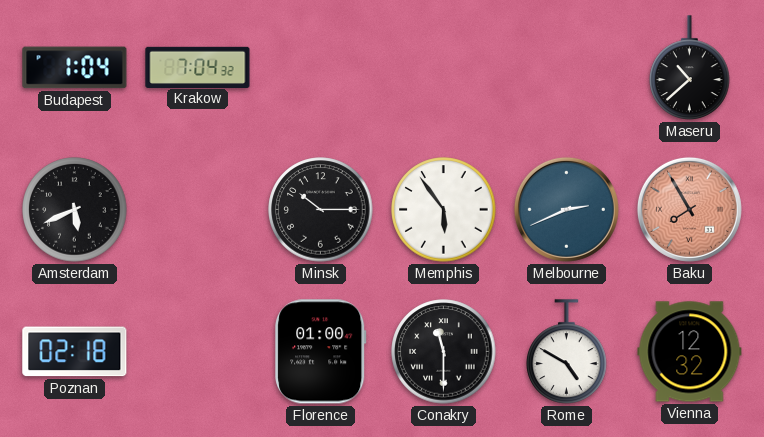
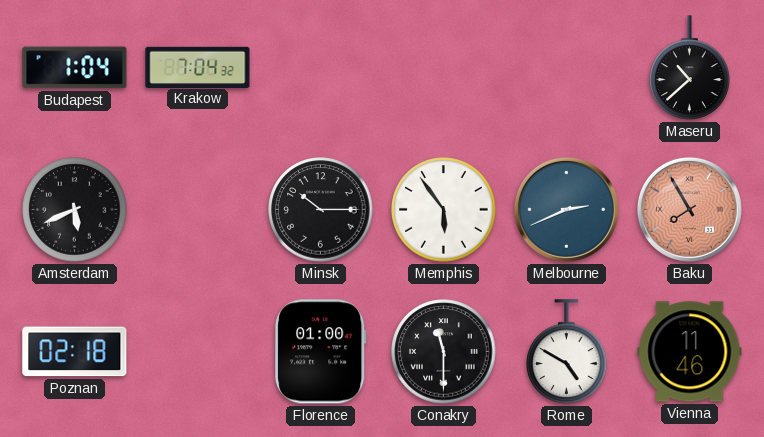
Vienna: 12:32 -> 11:46
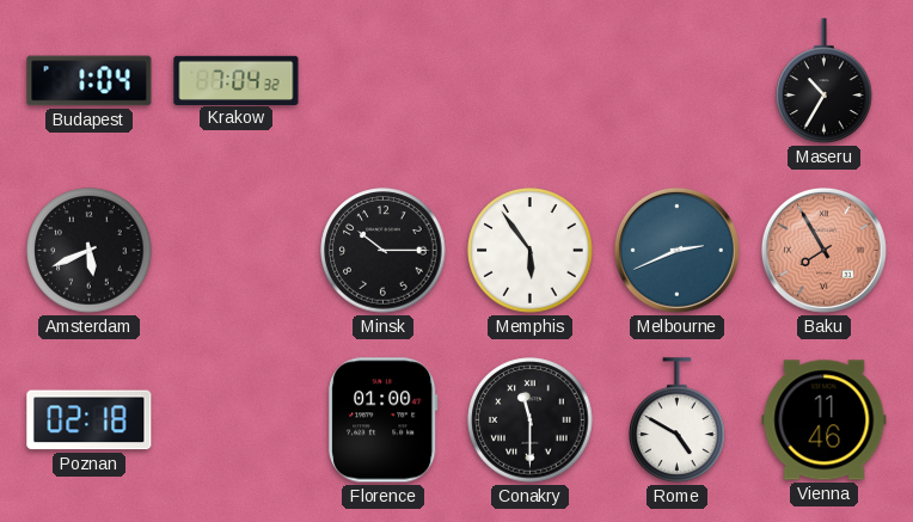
Maseru: 10:38 -> 10:35
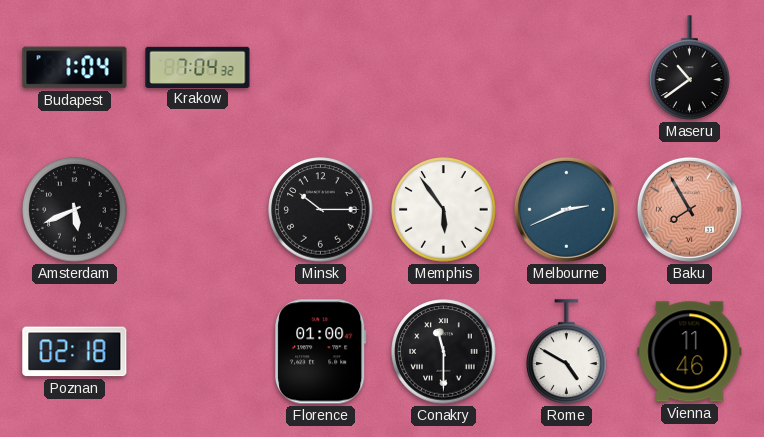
Maseru: 10:35 -> 10:39
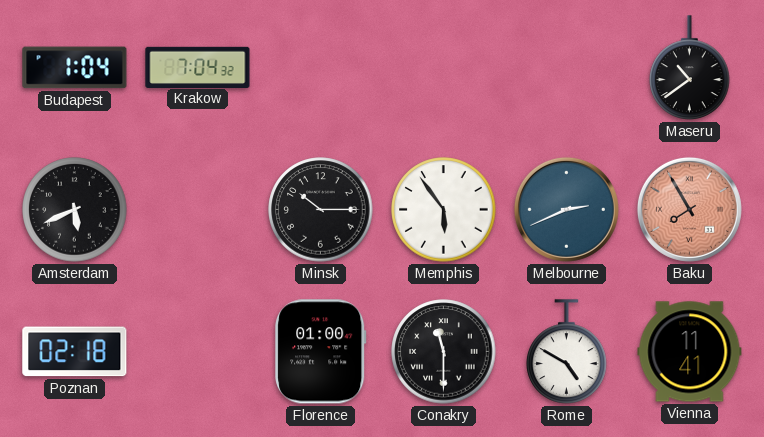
Vienna: 11:46 -> 11:41
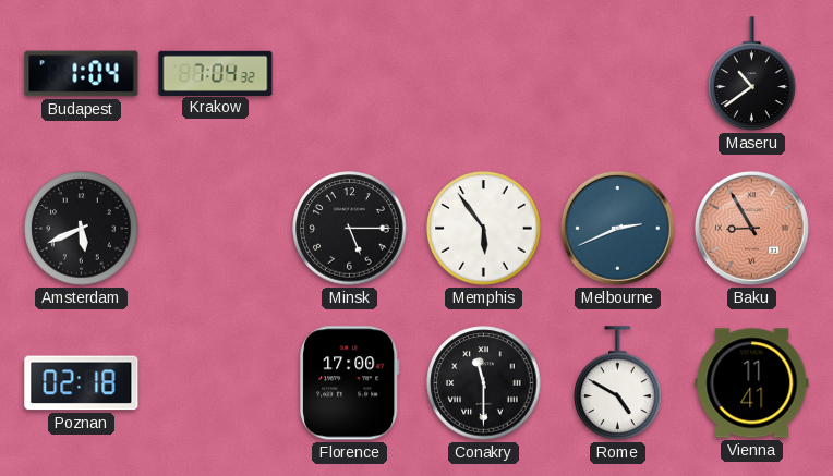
Minsk: 10:15 -> 5:15
Baku: 7:55 -> 8:55
Florence: 01:00 -> 17:00
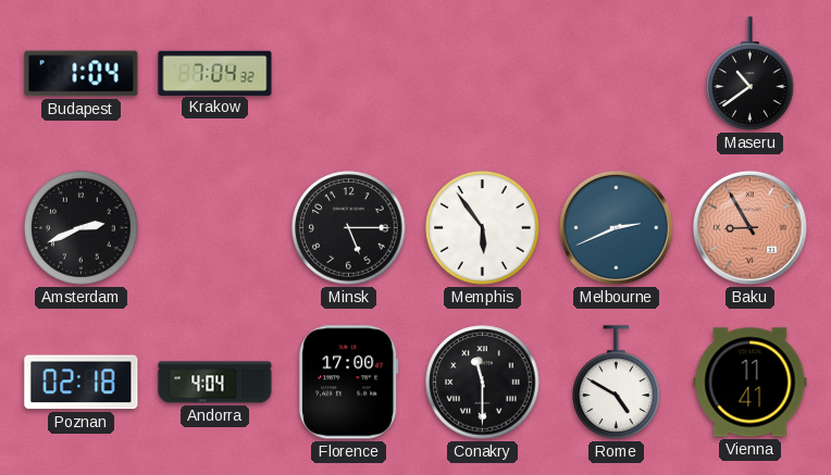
Amsterdam: 5:41 -> 2:41
Andorra: none -> 4:04
